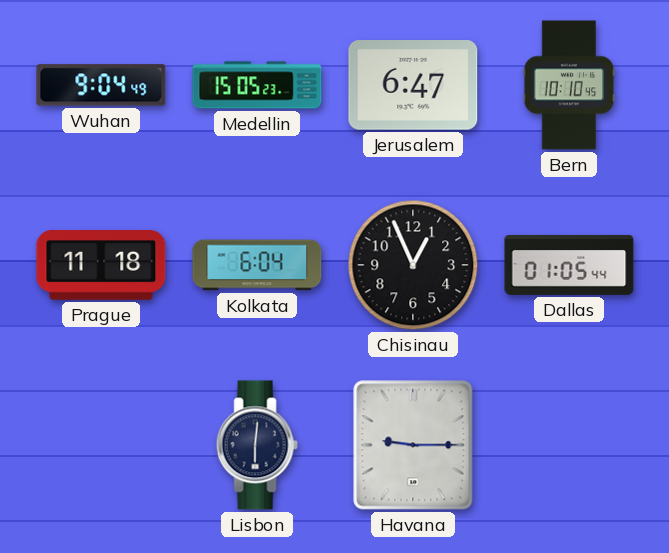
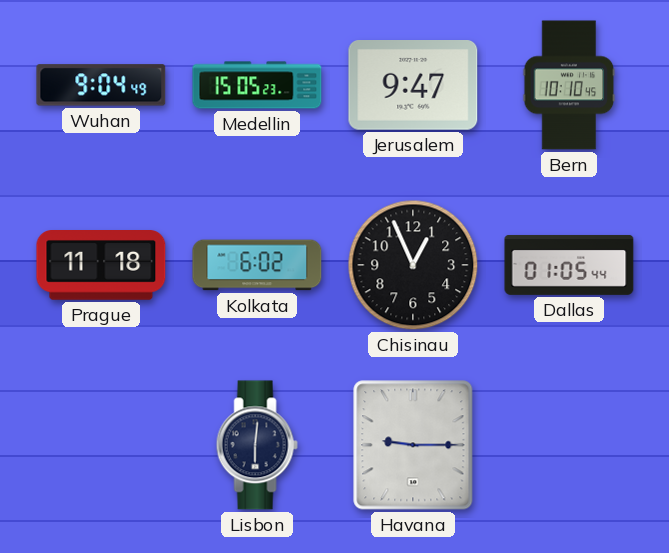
Jerusalem: 6:47 -> 9:47
Kolkata: 6:04 -> 6:02
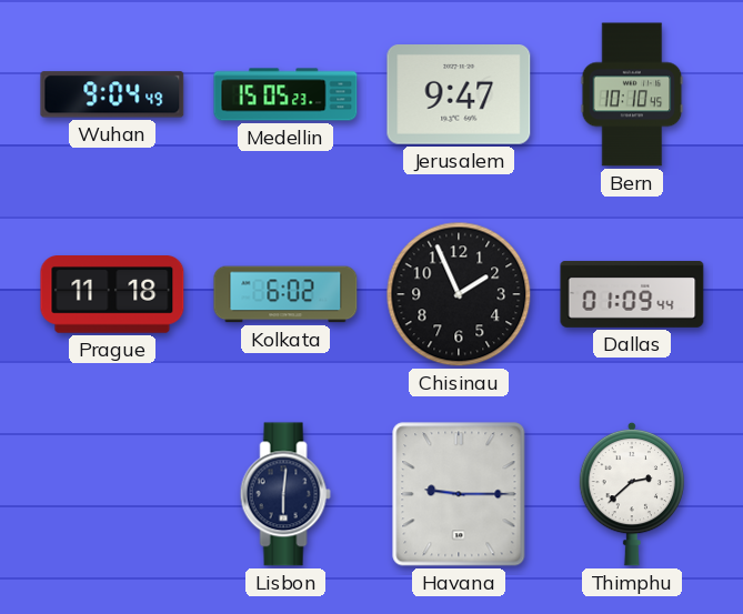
Chisinau: 12:56 -> 1:56
Dallas: 01:05 -> 01:09
Thimphu: none -> 2:38
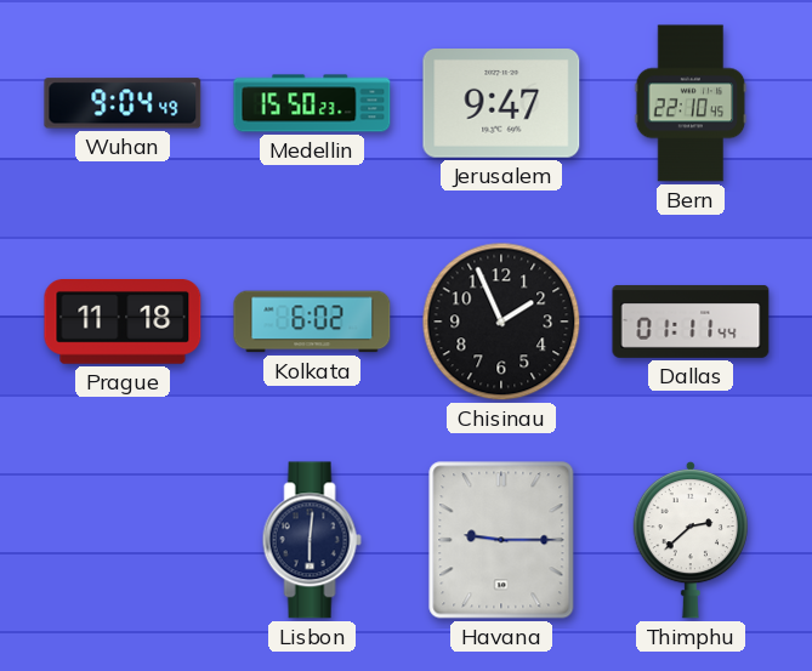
Medellin: 15:05 -> 15:50
Bern: 10:10 -> 22:10
Dallas: 01:09 -> 01:11
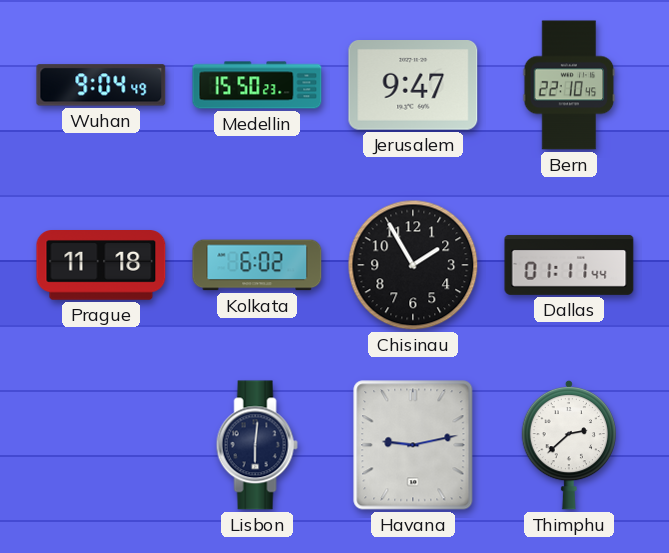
Chisinau: 1:56 -> 1:55
Havana: 9:15 -> 9:13
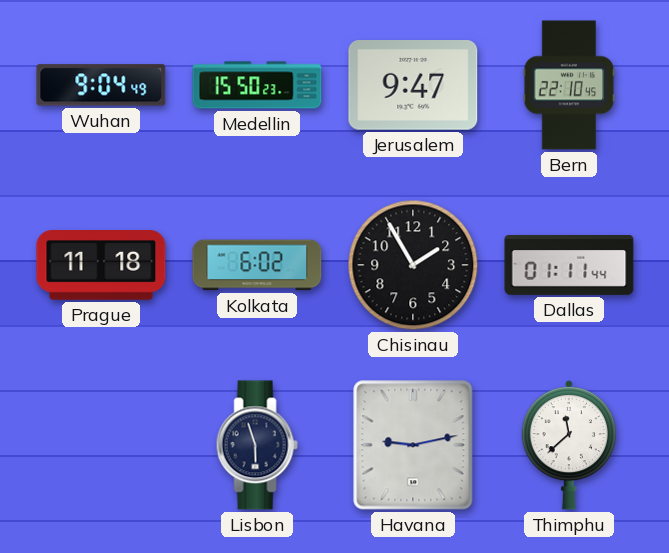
Lisbon: 6:01 -> 5:57
Thimphu: 2:38 -> 11:38
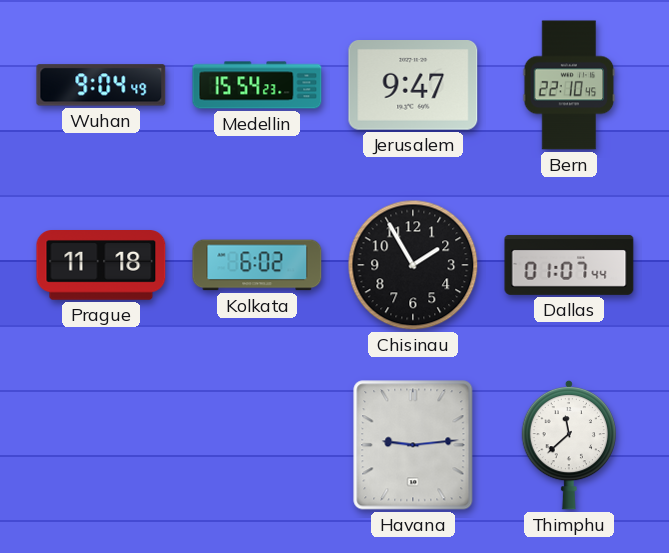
Medellin: 15:50 -> 15:54
Dallas: 01:11 -> 01:07
Lisbon: 5:57 -> none
Havana: 9:13 -> 9:14
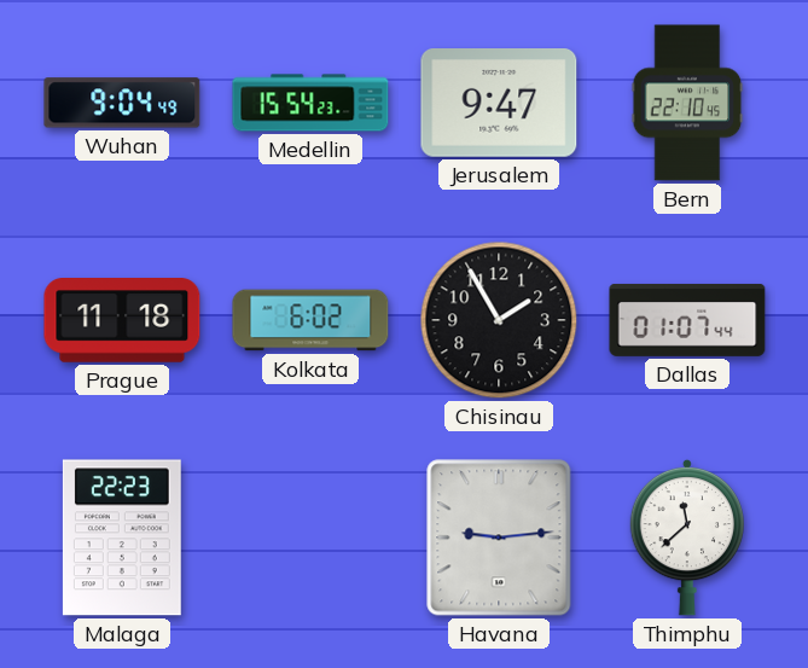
Malaga: none -> 22:23
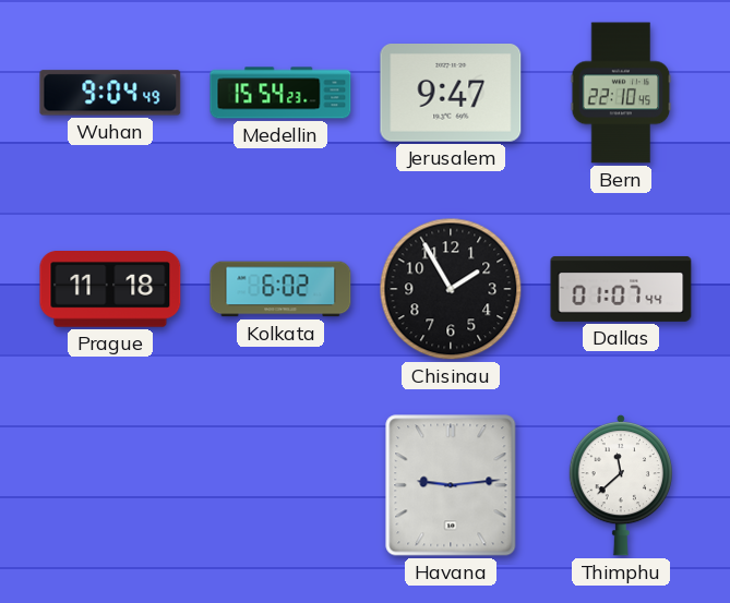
Malaga: 22:23 -> none
